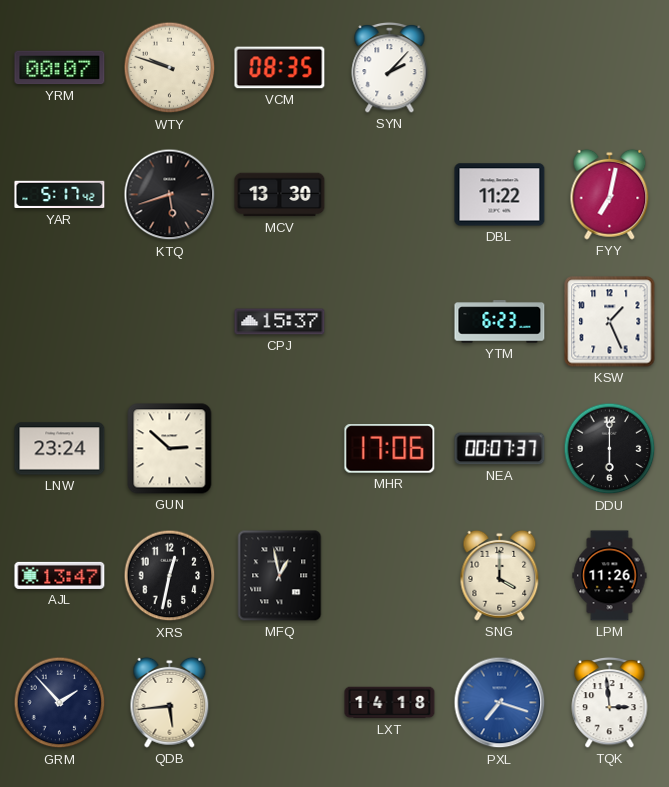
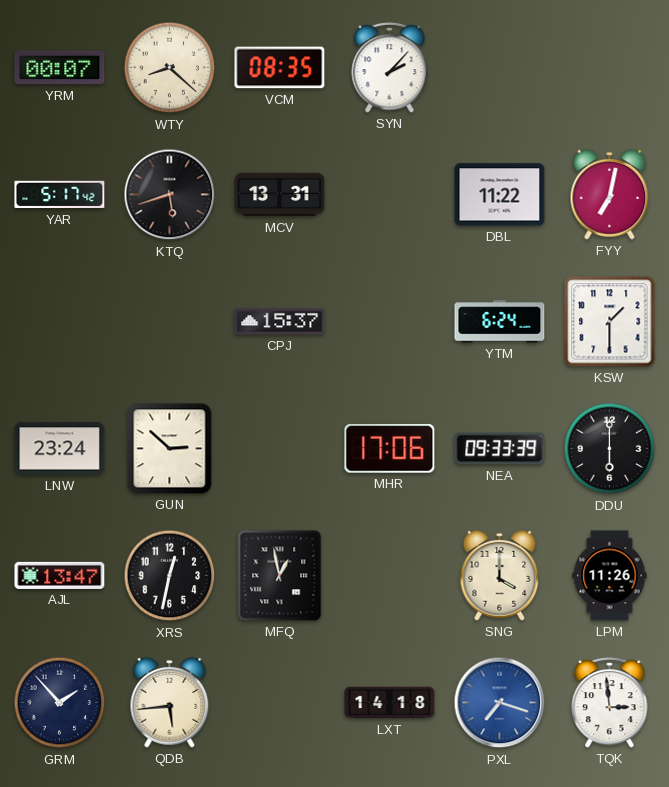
WTY: 9:48 -> 8:22
MCV: 13:30 -> 13:31
YTM: 6:23 -> 6:24
KSW: 1:26 -> 1:30
NEA: 00:07 -> 09:33
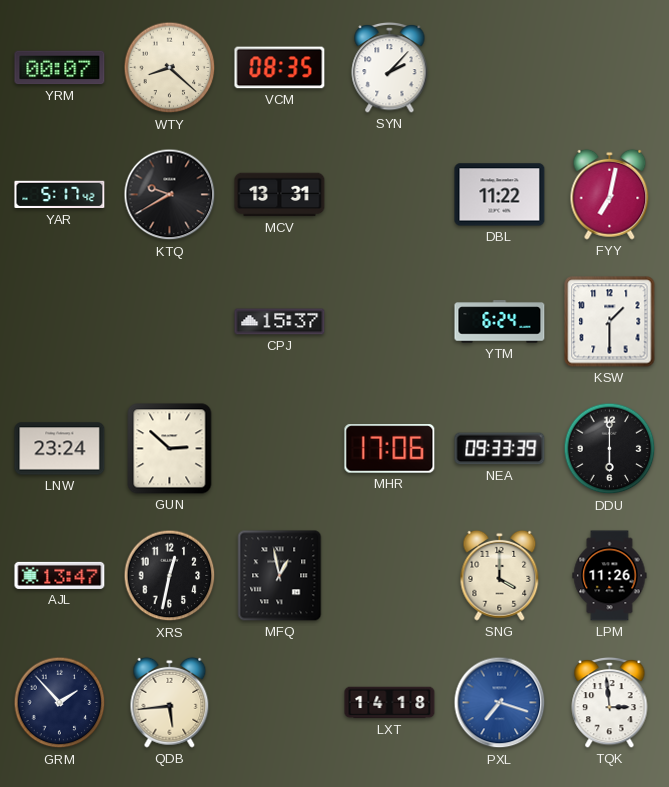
KTQ: 5:42 -> 9:40
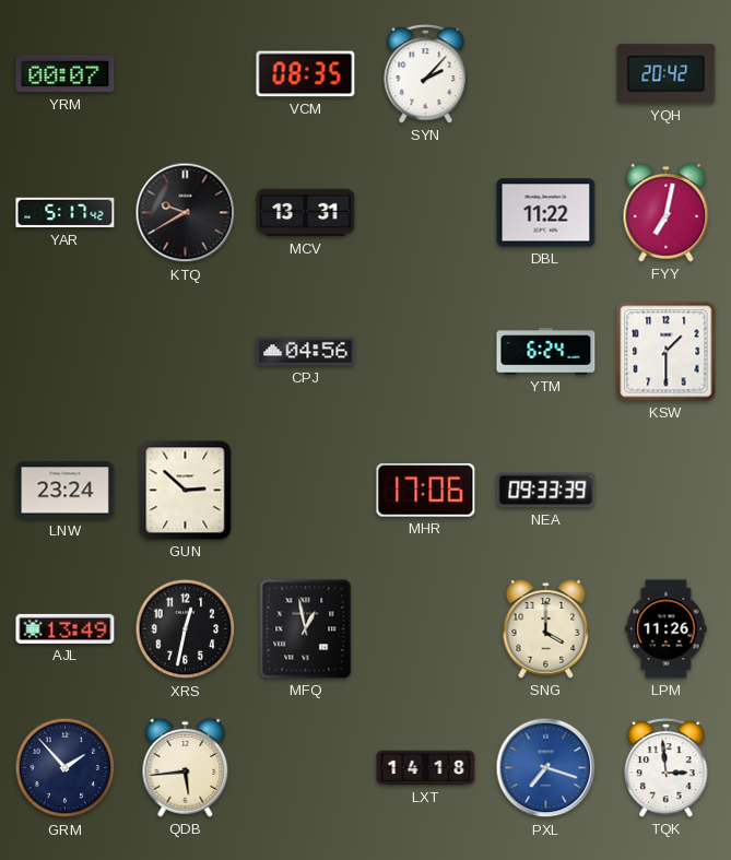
WTY: 8:22 -> none
YQH: none -> 20:42
CPJ: 15:37 -> 04:56
DDU: 6:00 -> none
AJL: 13:47 -> 13:49
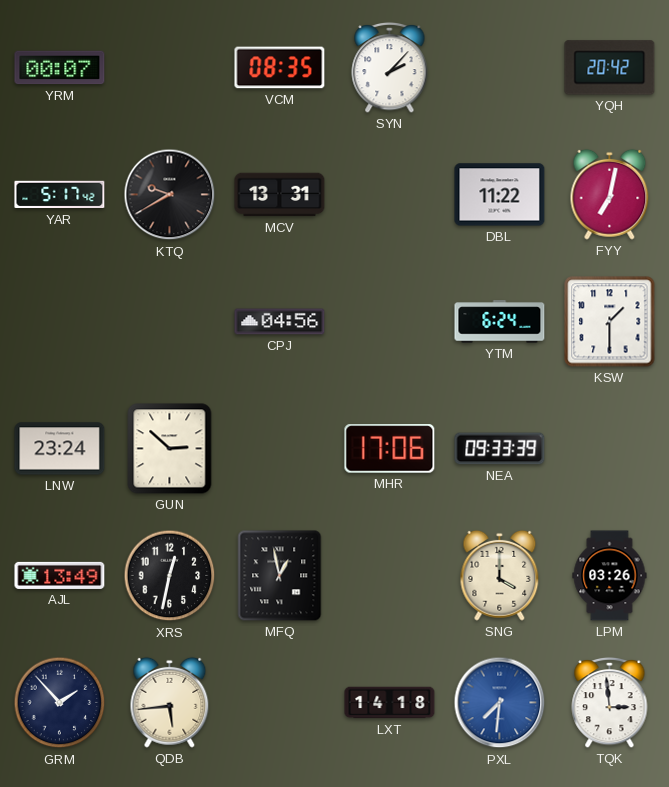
LPM: 11:26 -> 03:26
PXL: 7:18 -> 7:31
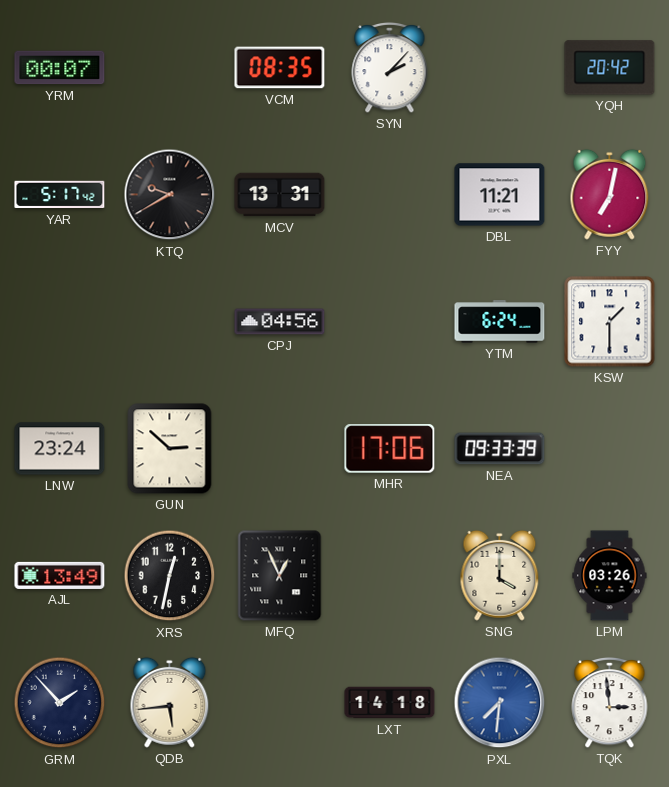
DBL: 11:22 -> 11:21
MFQ: 12:58 -> 12:56
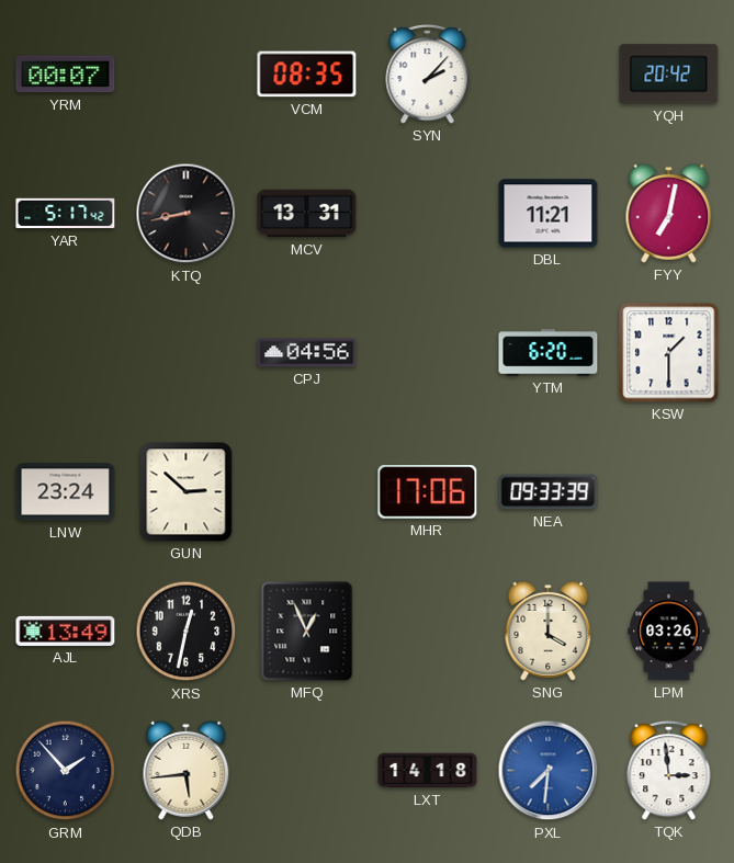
KTQ: 9:40 -> 8:43
YTM: 6:24 -> 6:20
